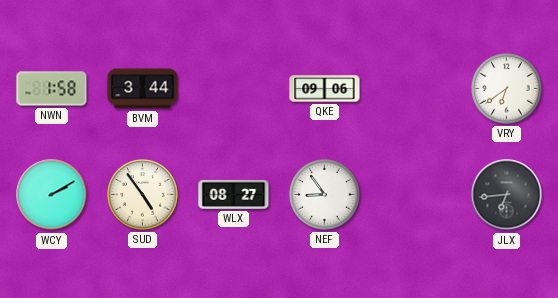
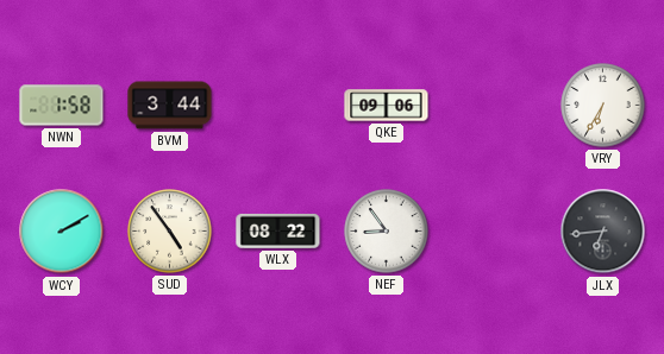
VRY: 6:39 -> 6:35
WLX: 08:27 -> 08:22
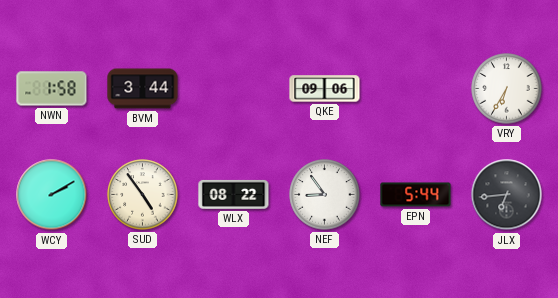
EPN: none -> 5:44
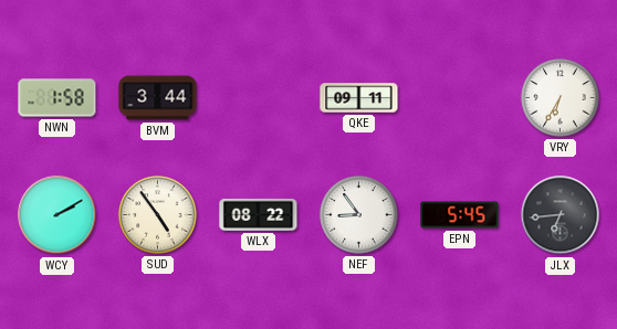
QKE: 09:06 -> 09:11
EPN: 5:44 -> 5:45
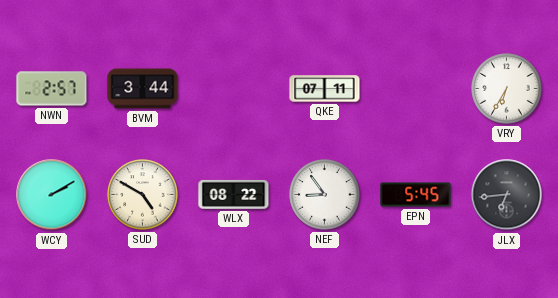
NWN: 1:58 -> 2:57
QKE: 09:11 -> 07:11
SUD: 4:54 -> 4:50
